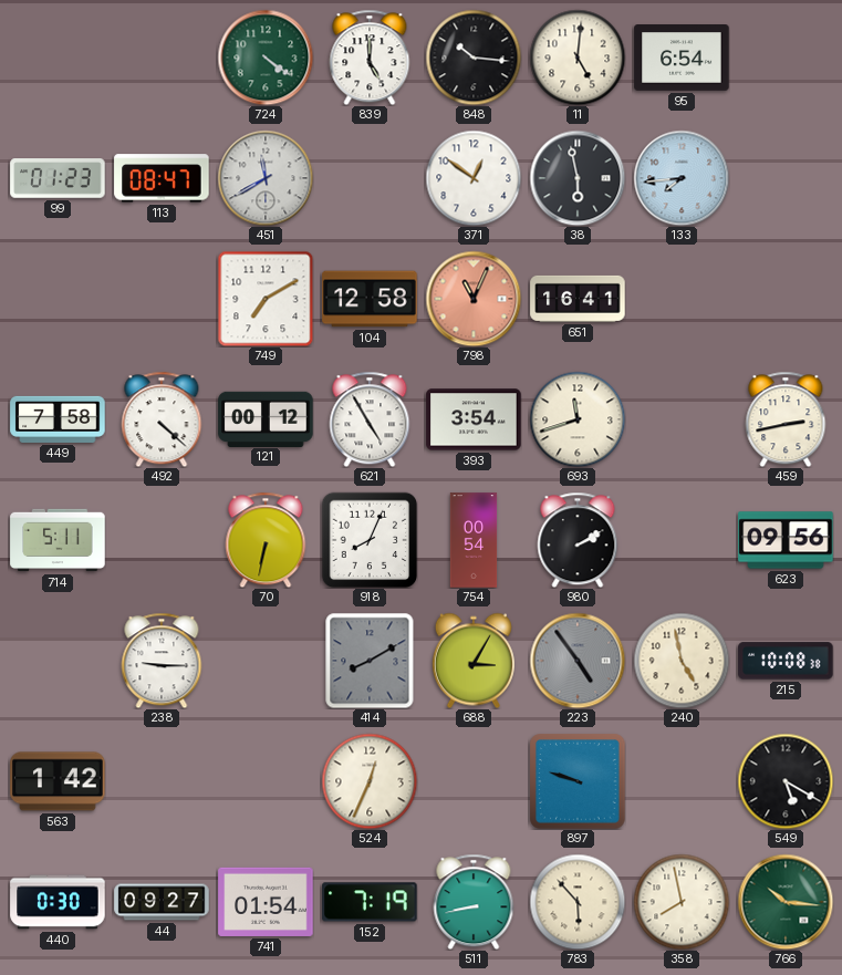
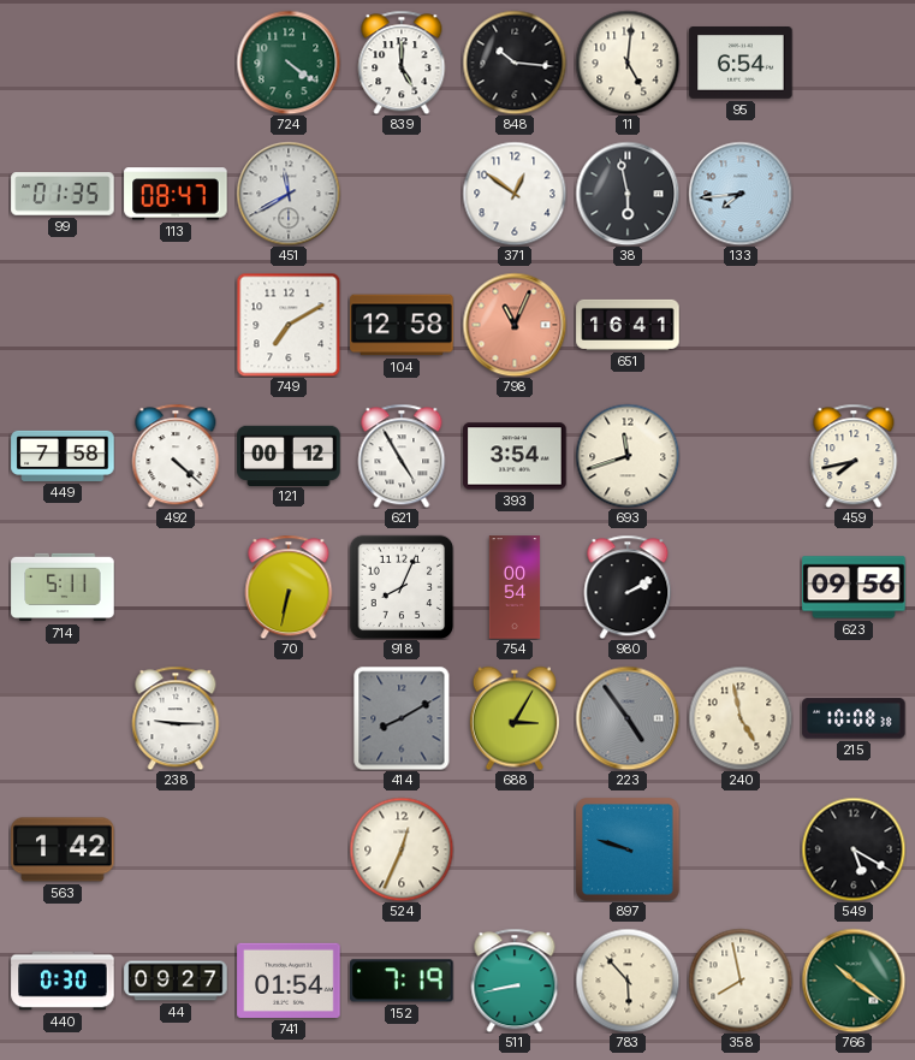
99: 01:23 -> 01:35
459: 2:43 -> 7:43
766: 10:16 -> 10:21
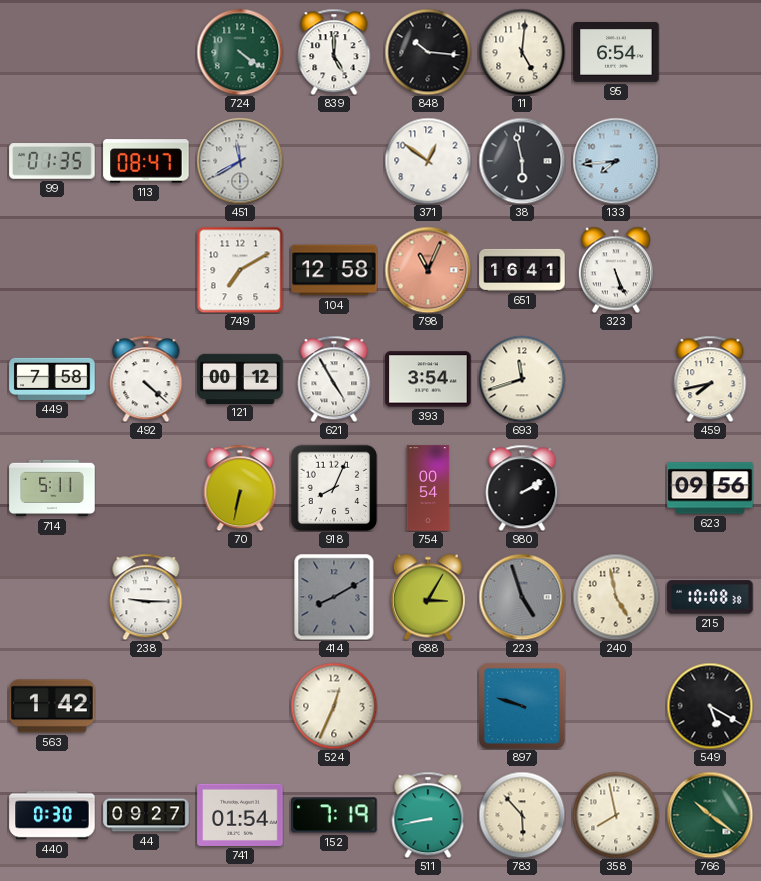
323: none -> 5:26
223: 4:54 -> 4:57
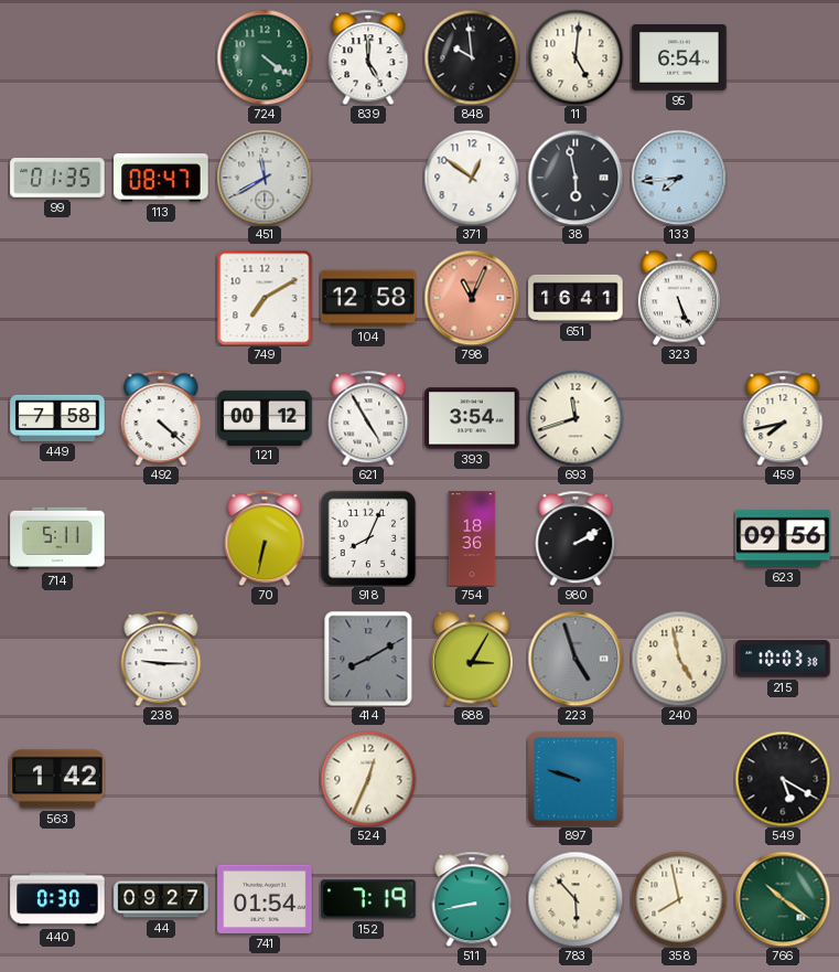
848: 10:16 -> 9:59
754: 00:54 -> 18:36
215: 10:08 -> 10:03
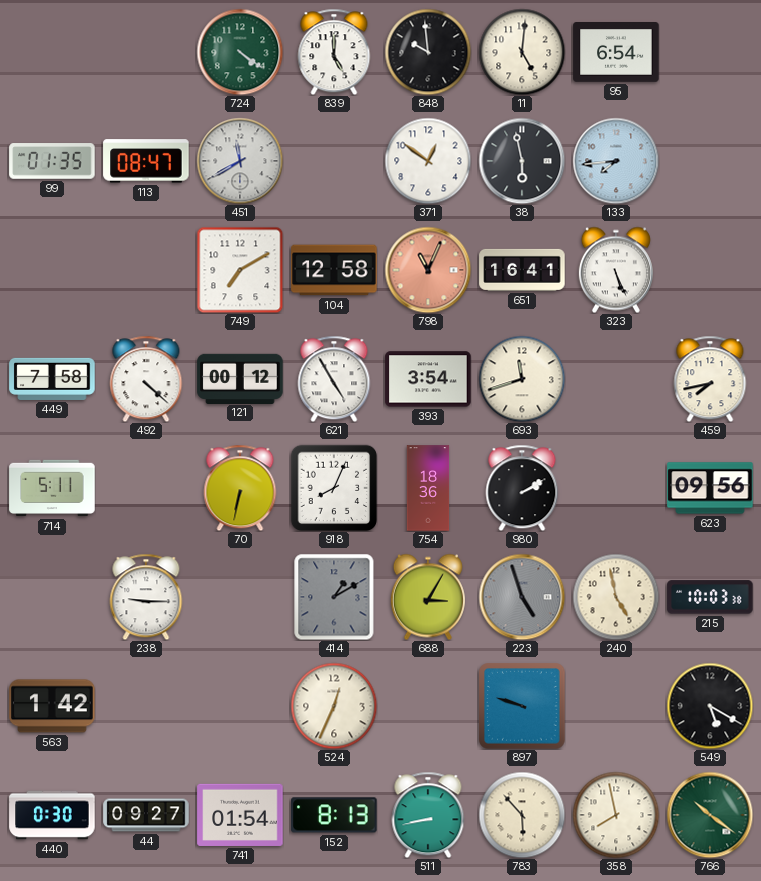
414: 8:10 -> 1:10
152: 7:19 -> 8:13
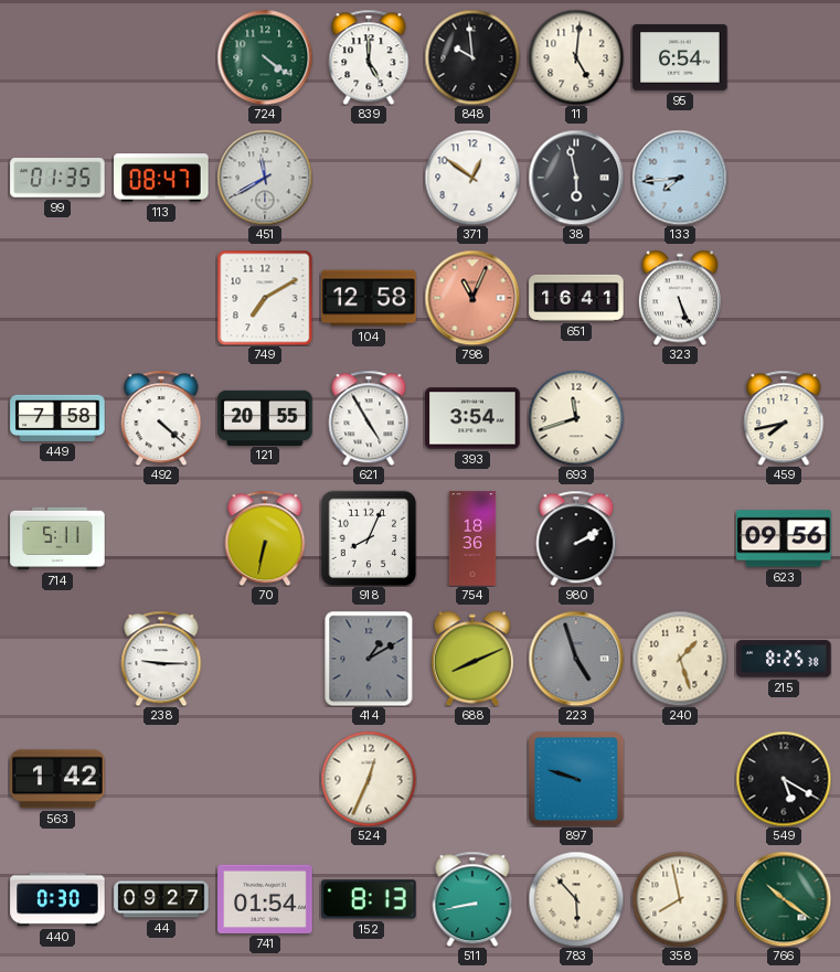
121: 00:12 -> 20:55
688: 3:05 -> 8:11
240: 4:58 -> 1:27
215: 10:03 -> 8:25
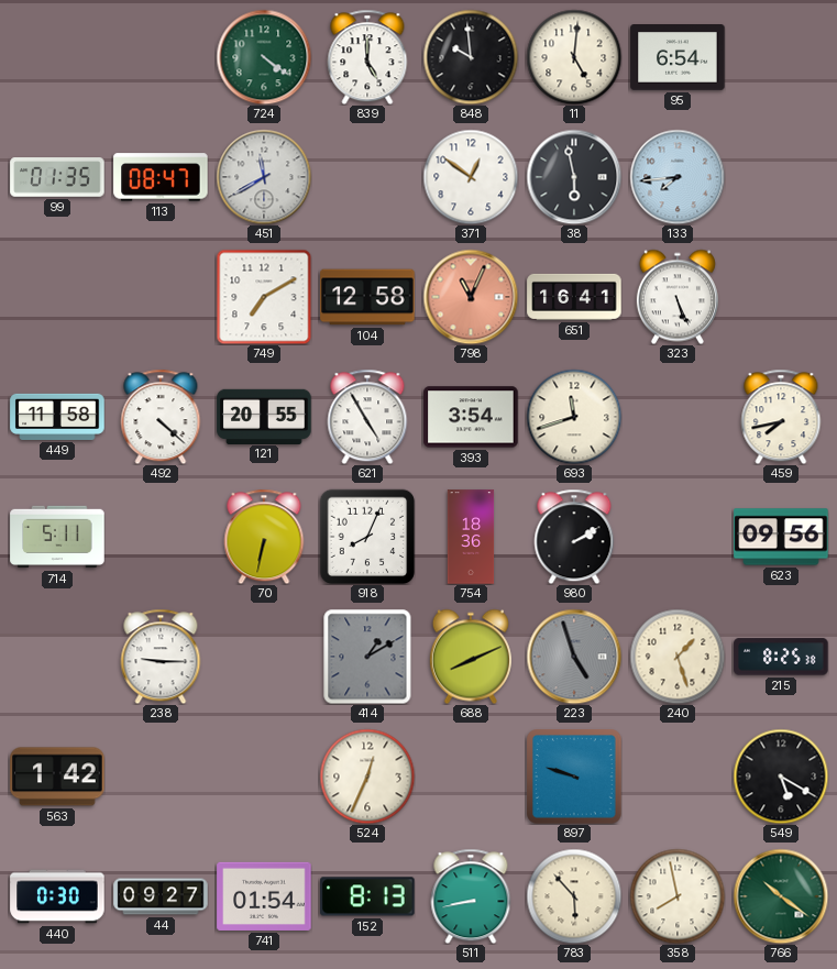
449: 7:58 -> 11:58
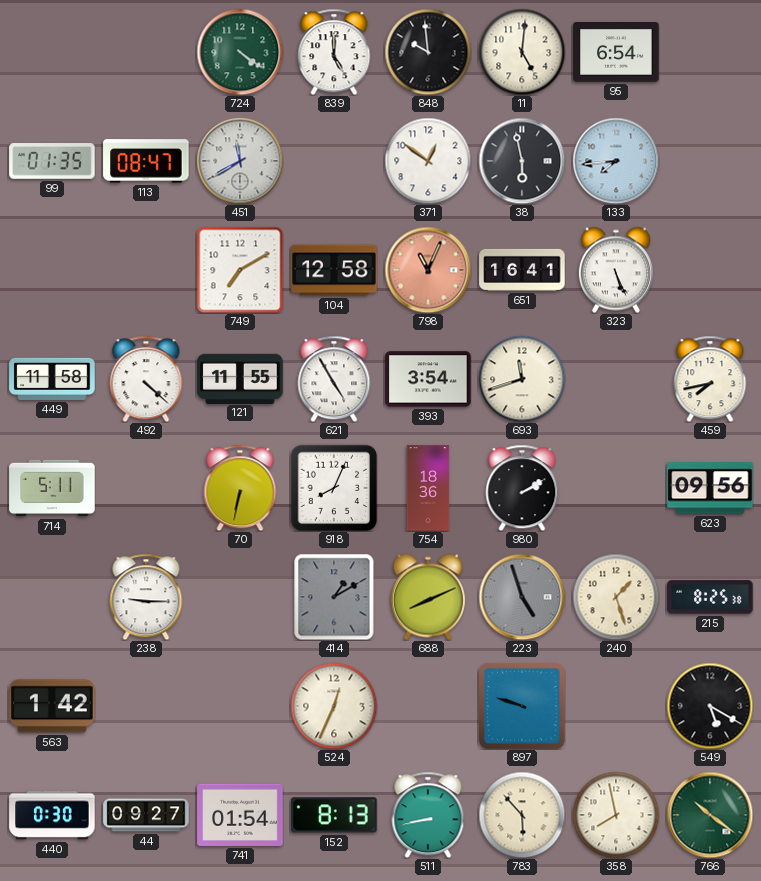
121: 20:55 -> 11:55
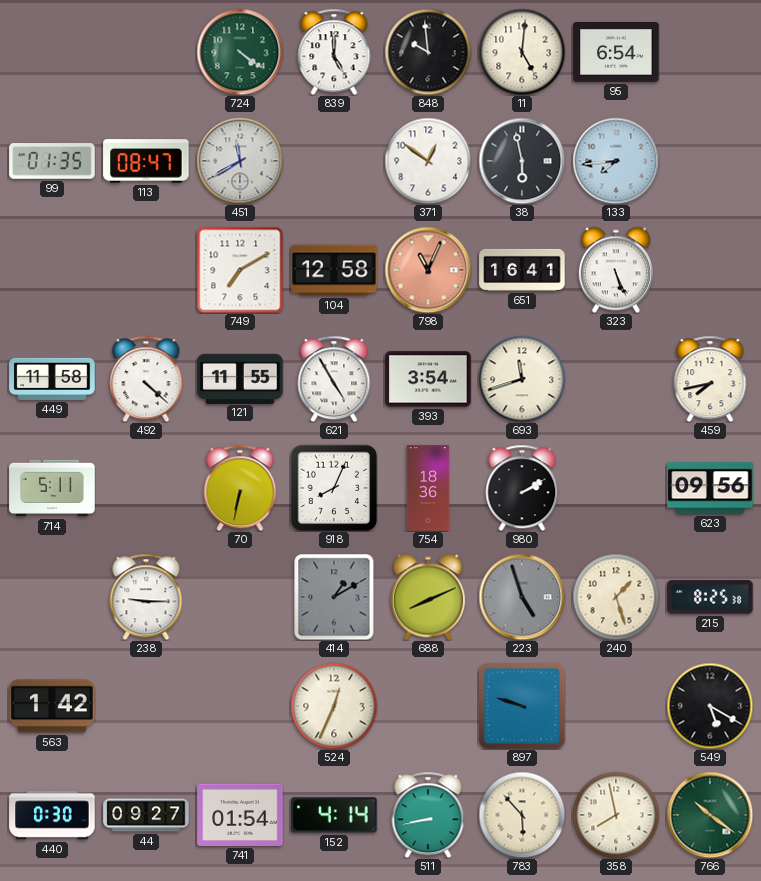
152: 8:13 -> 4:14
